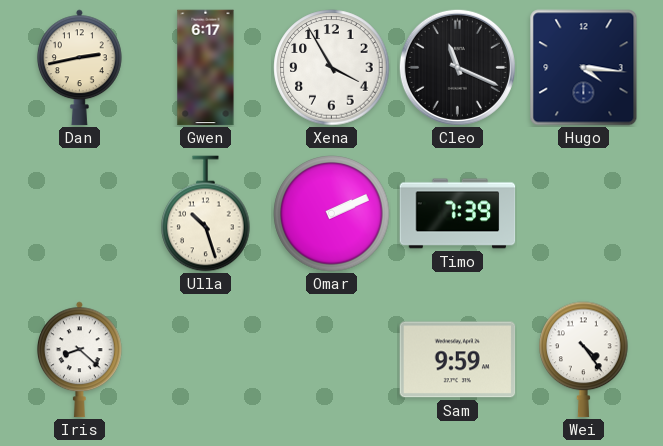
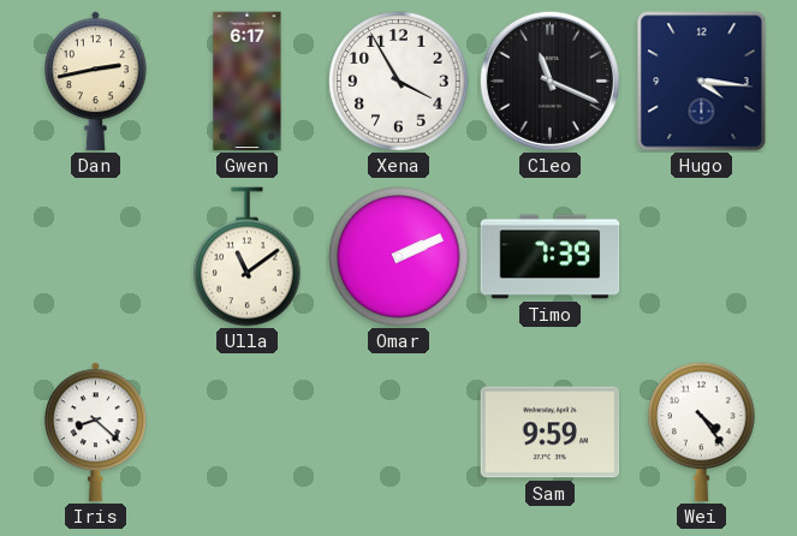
Ulla: 10:27 -> 11:09
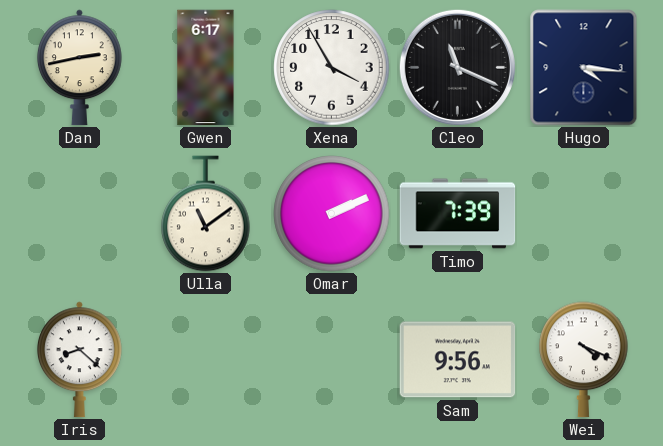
Sam: 9:59 -> 9:56
Wei: 4:24 -> 4:19
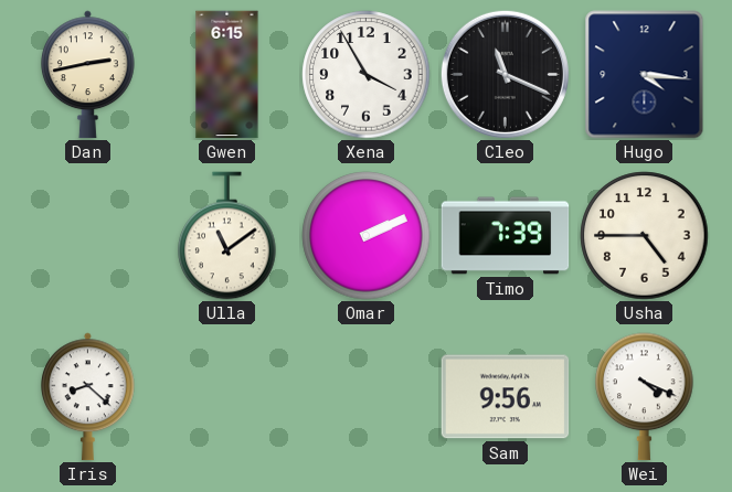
Gwen: 6:17 -> 6:15
Usha: none -> 4:45
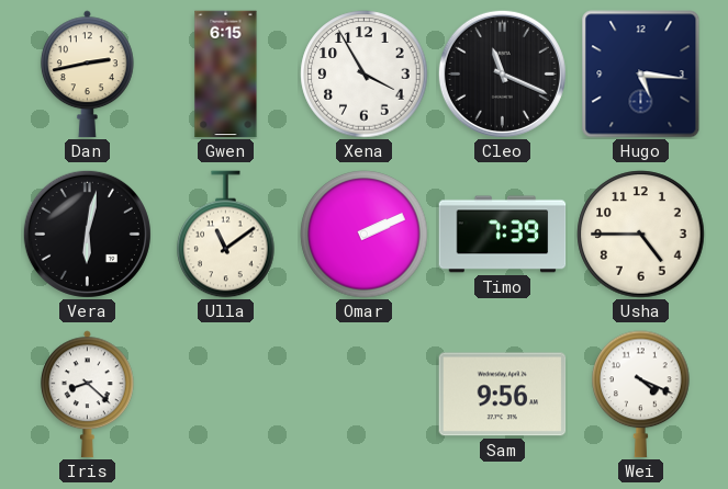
Hugo: 4:16 -> 5:16
Vera: none -> 6:02
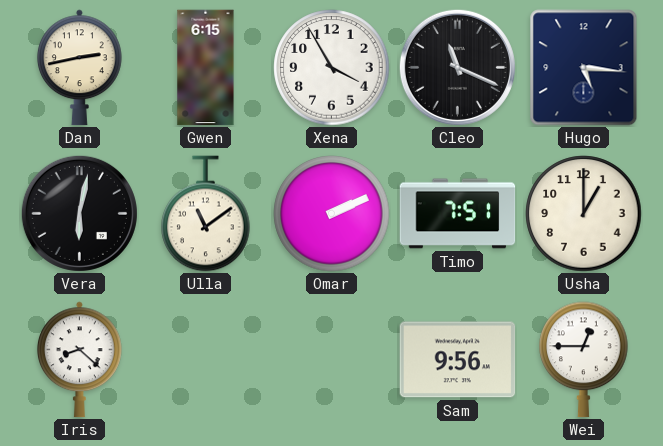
Timo: 7:39 -> 7:51
Usha: 4:45 -> 1:00
Wei: 4:19 -> 12:45
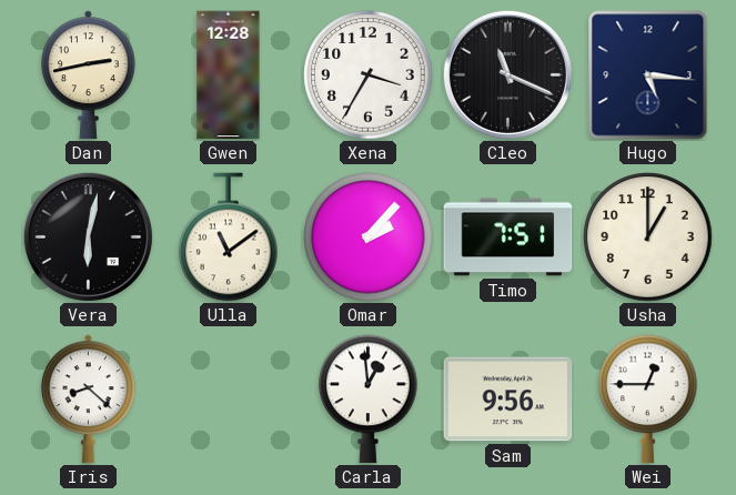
Gwen: 6:15 -> 12:28
Xena: 3:55 -> 3:35
Omar: 2:11 -> 2:07
Carla: none -> 12:59
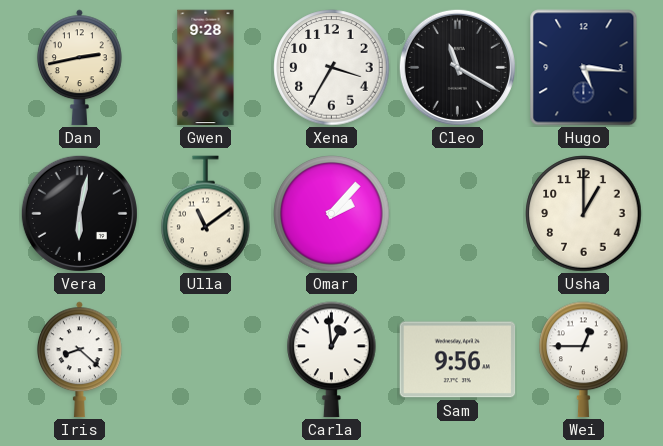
Gwen: 12:28 -> 9:28
Cleo: 11:19 -> 11:20
Timo: 7:51 -> none
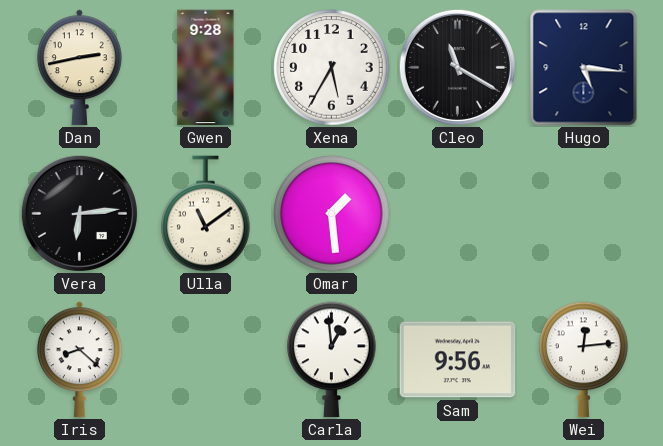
Xena: 3:35 -> 5:35
Vera: 6:02 -> 6:14
Omar: 2:07 -> 1:29
Usha: 1:00 -> none
Wei: 12:45 -> 12:14
